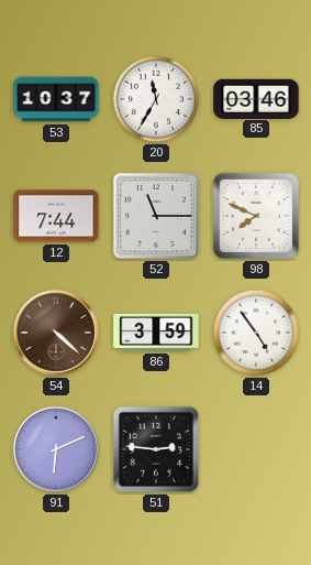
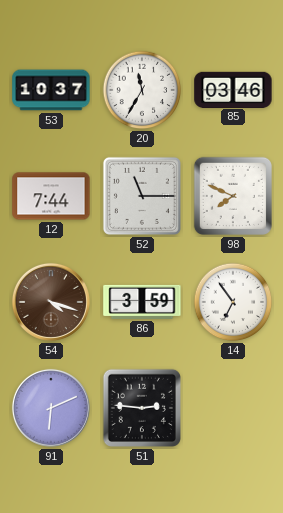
54: 4:22 -> 4:18
14: 4:54 -> 6:54
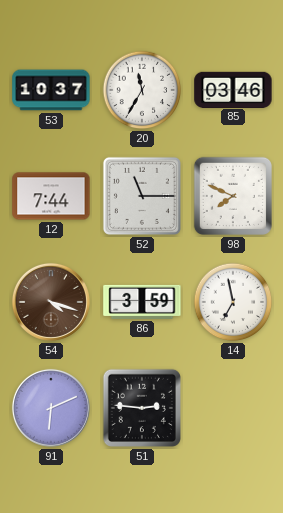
14: 6:54 -> 6:58
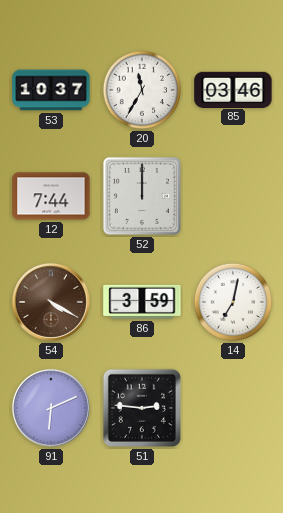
52: 11:15 -> 12:00
98: 7:49 -> none
54: 4:18 -> 4:20
14: 6:58 -> 7:02
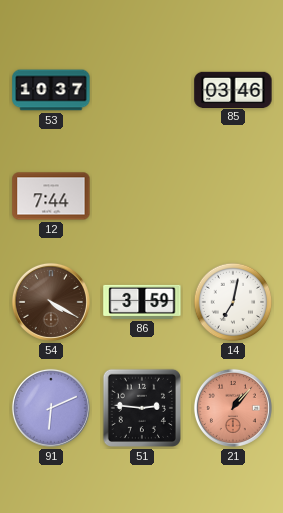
20: 11:35 -> none
52: 12:00 -> none
21: none -> 1:07
